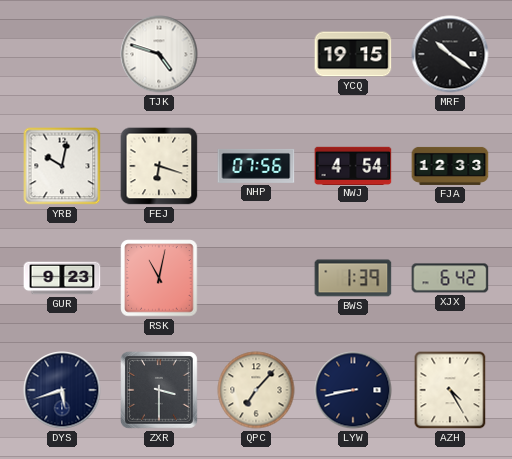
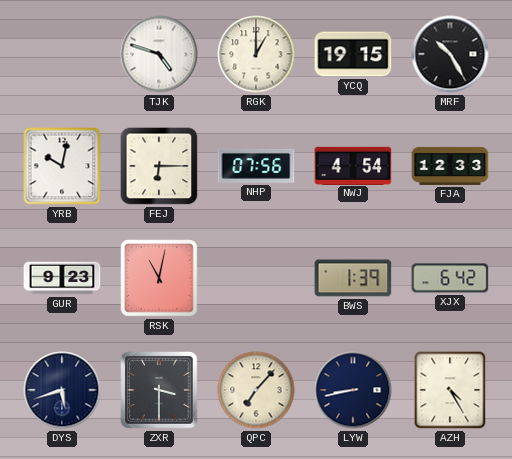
RGK: none -> 1:00
MRF: 10:21 -> 10:25
FEJ: 6:18 -> 6:15
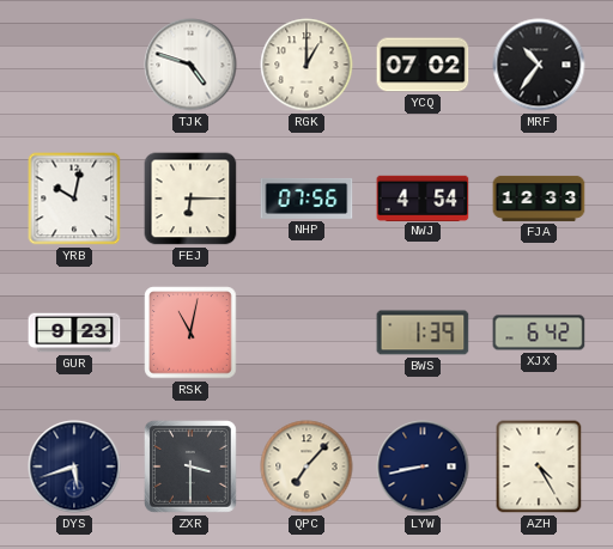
YCQ: 19:15 -> 07:02
MRF: 10:25 -> 10:36
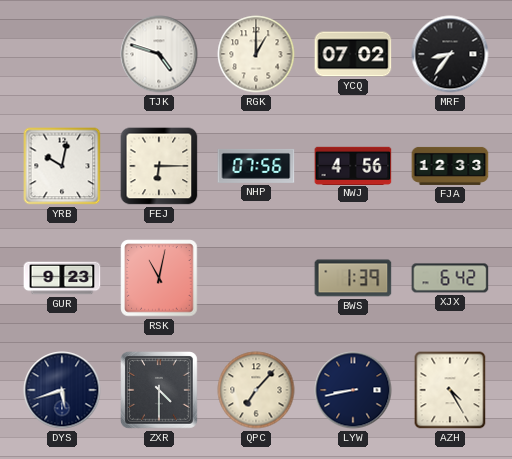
MRF: 10:36 -> 8:36
NWJ: 4:54 -> 4:56
ZXR: 3:30 -> 4:30
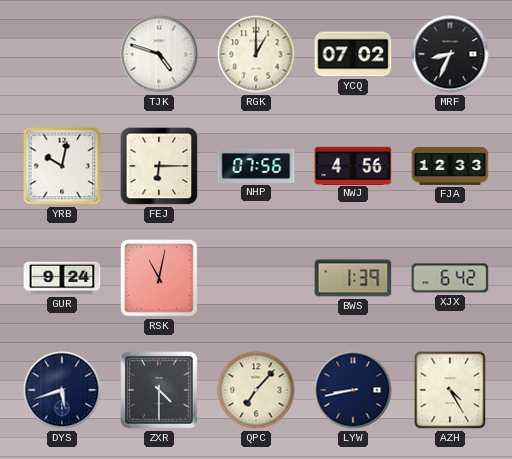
MRF: 8:36 -> 8:34
GUR: 9:23 -> 9:24
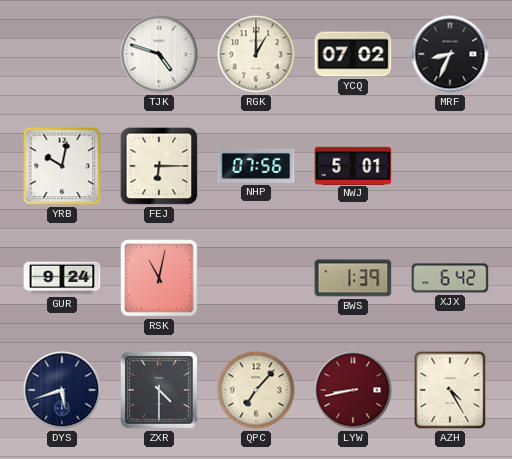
NWJ: 4:56 -> 5:01
FJA: 12:33 -> none
LYW dial: navy -> burgundy
